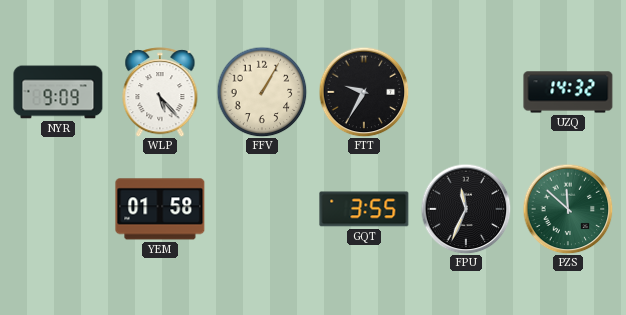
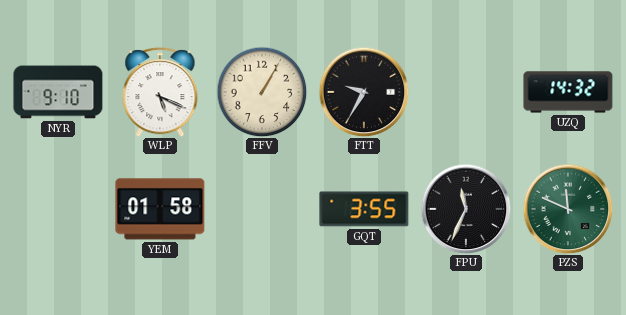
NYR: 9:09 -> 9:10
WLP: 5:23 -> 5:19
PZS: 11:52 -> 11:49
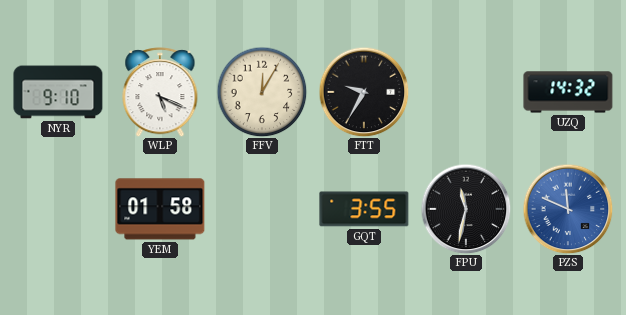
FFV: 1:05 -> 12:05
FPU: 11:34 -> 11:32
PZS dial: green -> blue
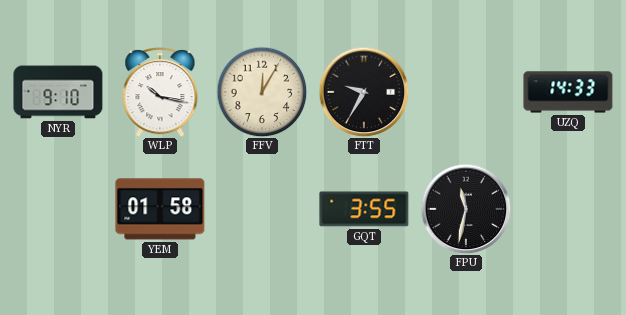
WLP: 5:19 -> 10:17
UZQ: 14:32 -> 14:33
PZS: 11:49 -> none
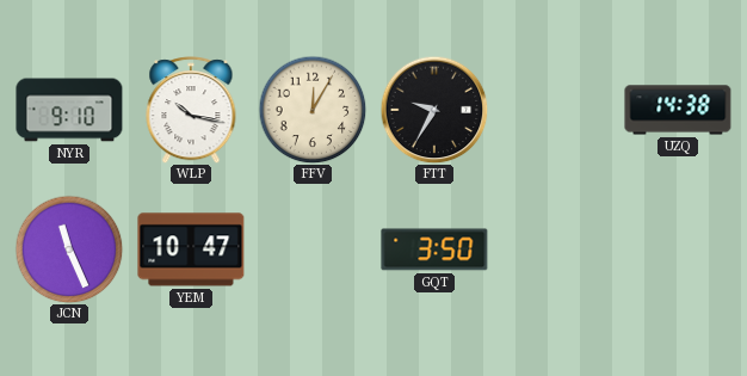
UZQ: 14:33 -> 14:38
JCN: none -> 11:26
YEM: 01:58 -> 10:47
GQT: 3:55 -> 3:50
FPU: 11:32 -> none
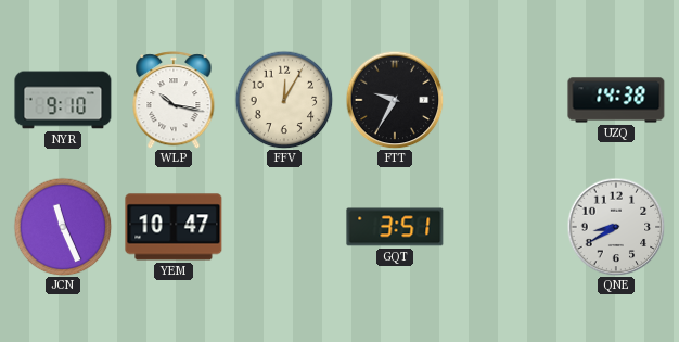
GQT: 3:50 -> 3:51
QNE: none -> 8:40
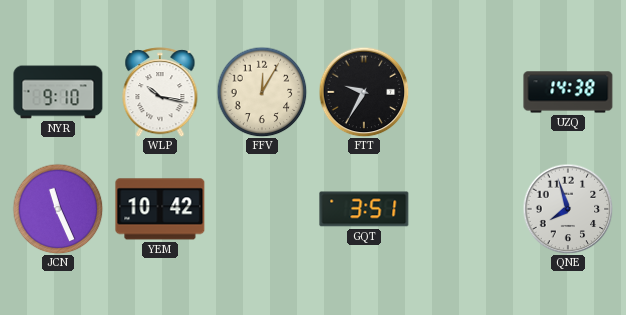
YEM: 10:47 -> 10:42
QNE: 8:40 -> 7:57
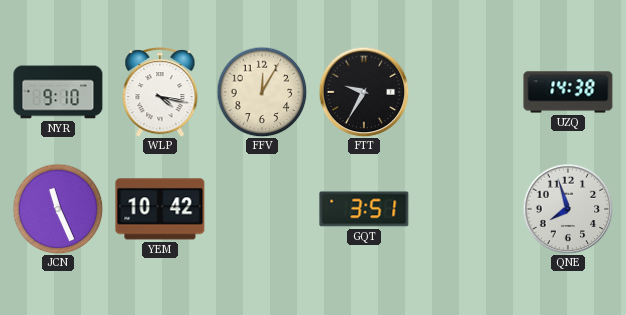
WLP: 10:17 -> 4:17
